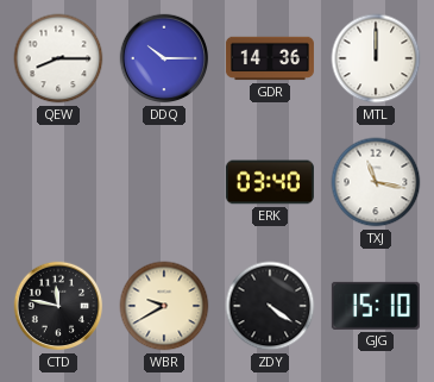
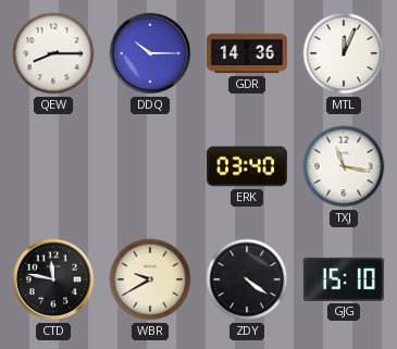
MTL: 12:00 -> 12:04
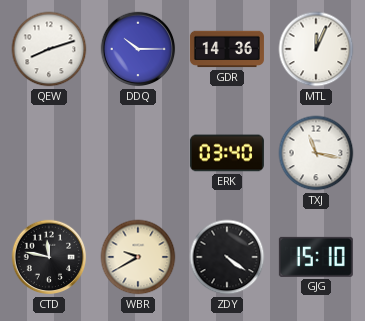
QEW: 8:15 -> 8:12
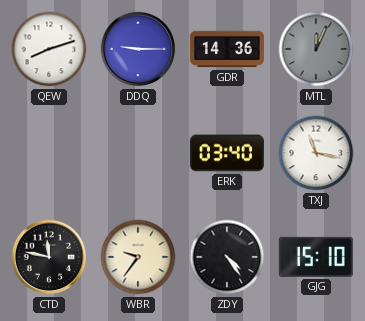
DDQ: 10:15 -> 9:15
MTL dial: white -> grey
WBR: 9:40 -> 9:36
ZDY: 4:21 -> 4:24
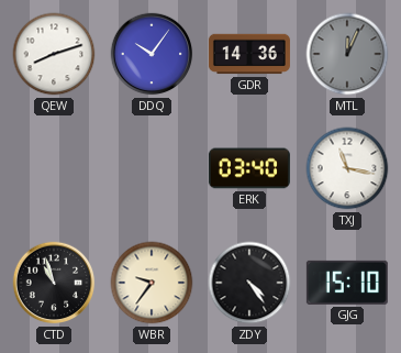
DDQ: 9:15 -> 10:06
CTD: 11:47 -> 10:57
